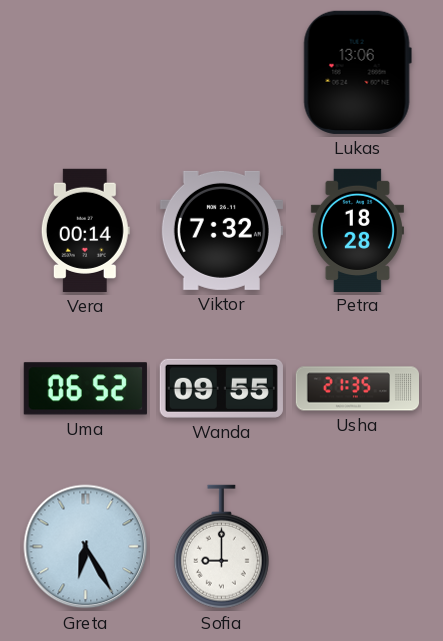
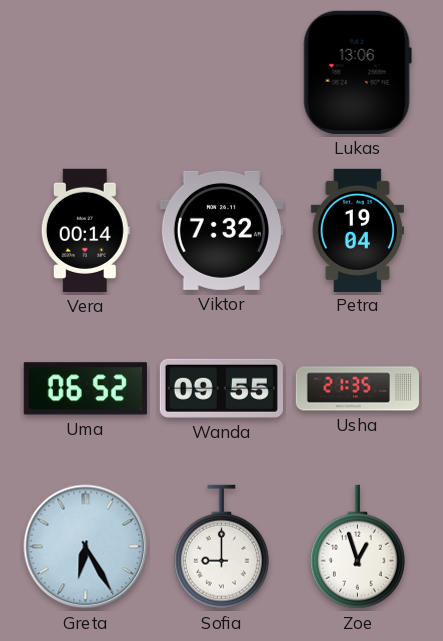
Petra: 18:28 -> 19:04
Zoe: none -> 12:57
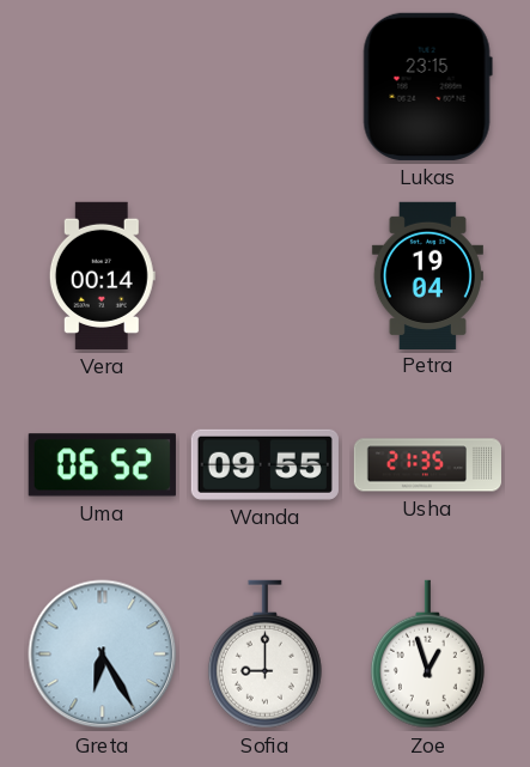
Lukas: 13:06 -> 23:15
Viktor: 7:32 -> none
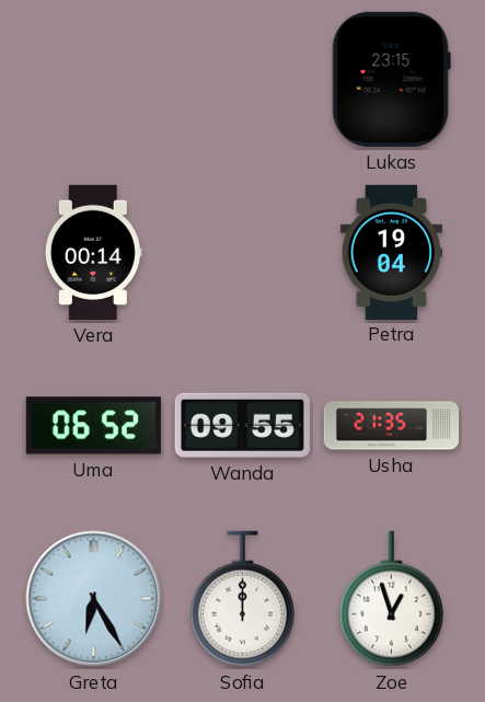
Sofia: 9:00 -> 12:00
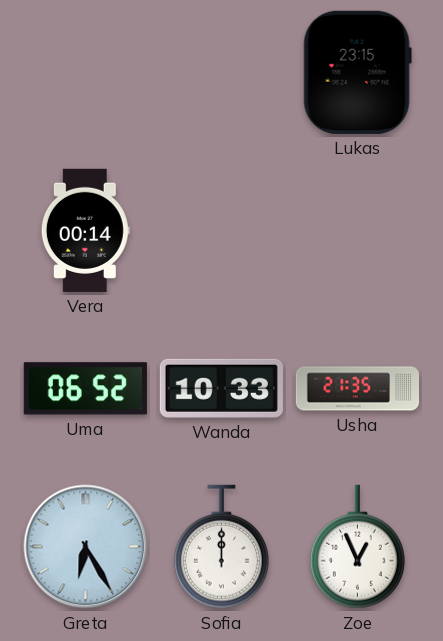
Petra: 19:04 -> none
Wanda: 09:55 -> 10:33
Zoe: 12:57 -> 12:56
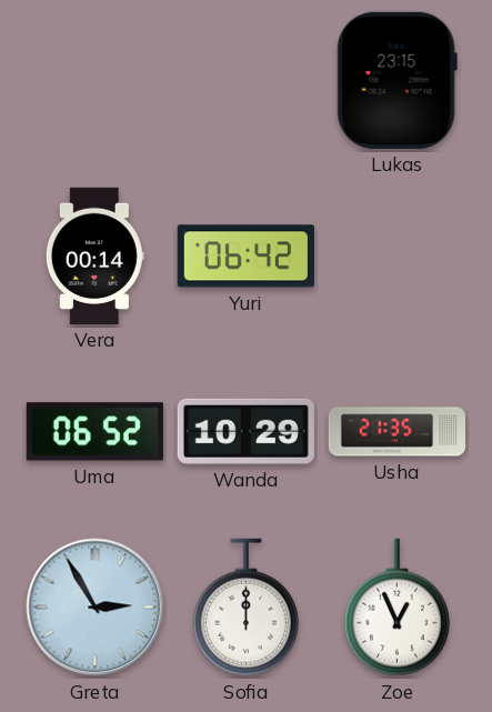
Yuri: none -> 06:42
Wanda: 10:33 -> 10:29
Greta: 6:25 -> 2:55
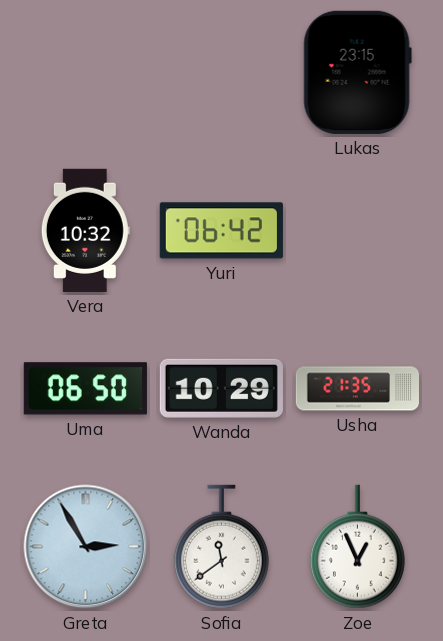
Vera: 00:14 -> 10:32
Uma: 06:52 -> 06:50
Sofia: 12:00 -> 11:39
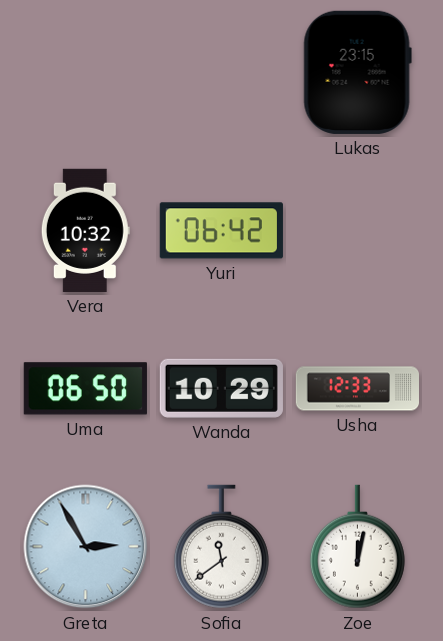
Usha: 21:35 -> 12:33
Zoe: 12:56 -> 12:02
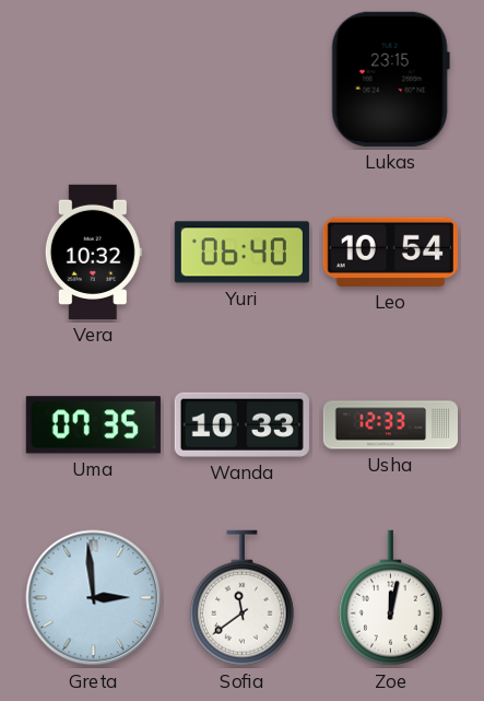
Yuri: 06:42 -> 06:40
Leo: none -> 10:54
Uma: 06:50 -> 07:35
Wanda: 10:29 -> 10:33
Greta: 2:55 -> 2:59
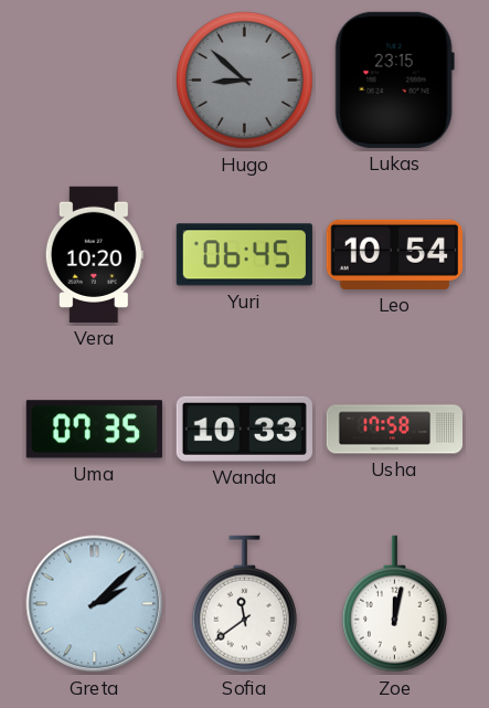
Hugo: none -> 8:52
Vera: 10:32 -> 10:20
Yuri: 06:40 -> 06:45
Usha: 12:33 -> 17:58
Greta: 2:59 -> 2:08
